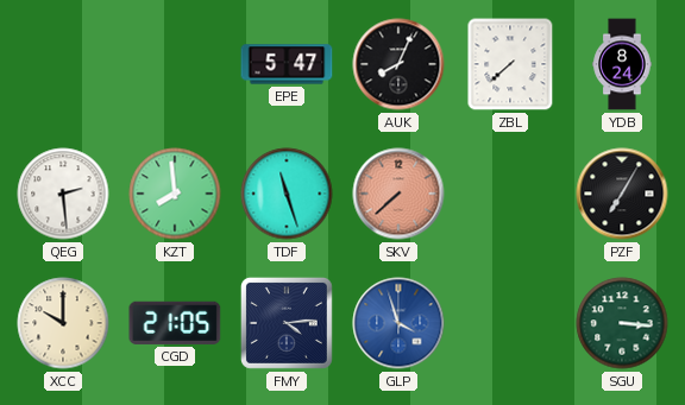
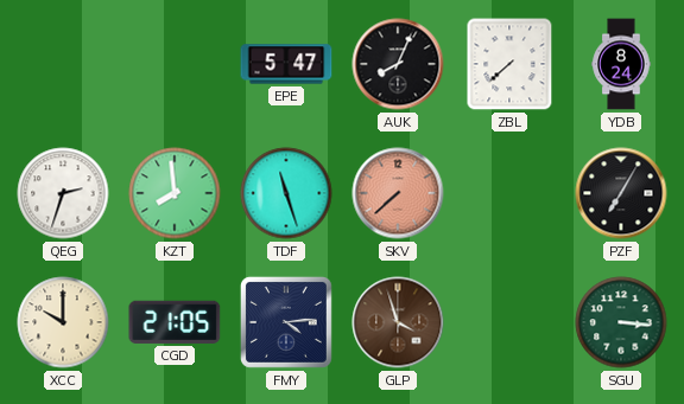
QEG: 2:29 -> 2:33
GLP dial: blue -> brown
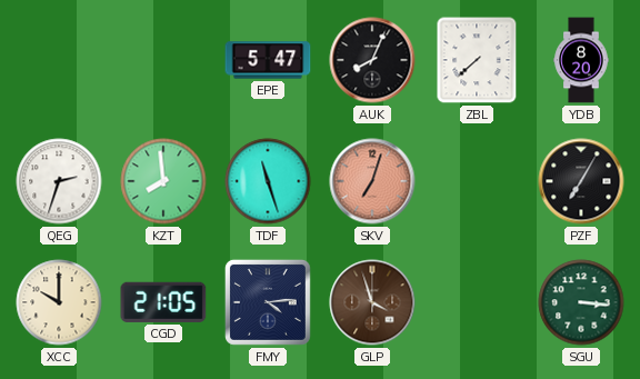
YDB: 8:24 -> 8:20
SKV: 7:38 -> 7:03
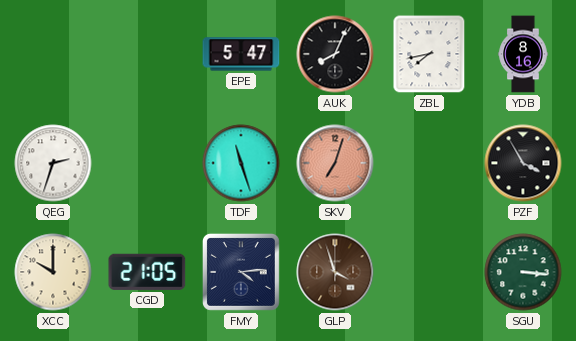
ZBL: 7:38 -> 7:43
YDB: 8:20 -> 8:16
KZT: 7:59 -> none
PZF: 7:05 -> 3:55
